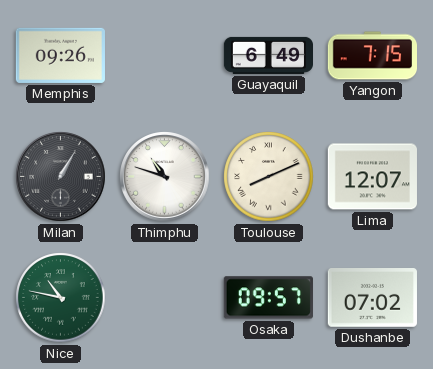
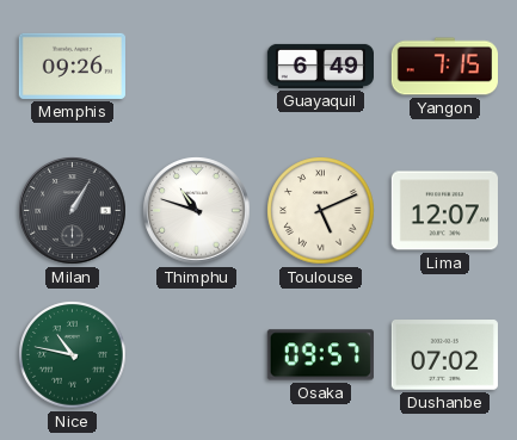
Toulouse: 8:11 -> 5:11
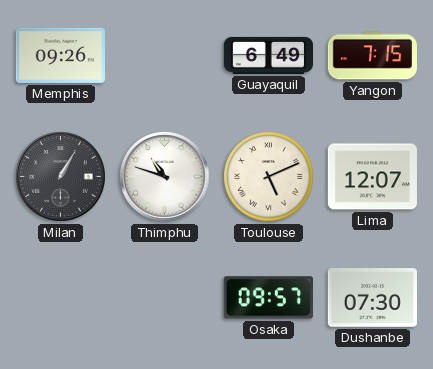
Nice: 10:47 -> none
Dushanbe: 07:02 -> 07:30
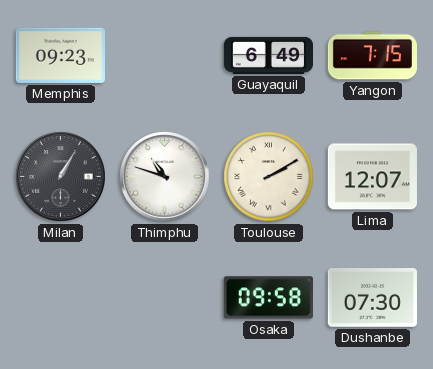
Memphis: 09:26 -> 09:23
Toulouse: 5:11 -> 2:10
Osaka: 09:57 -> 09:58
